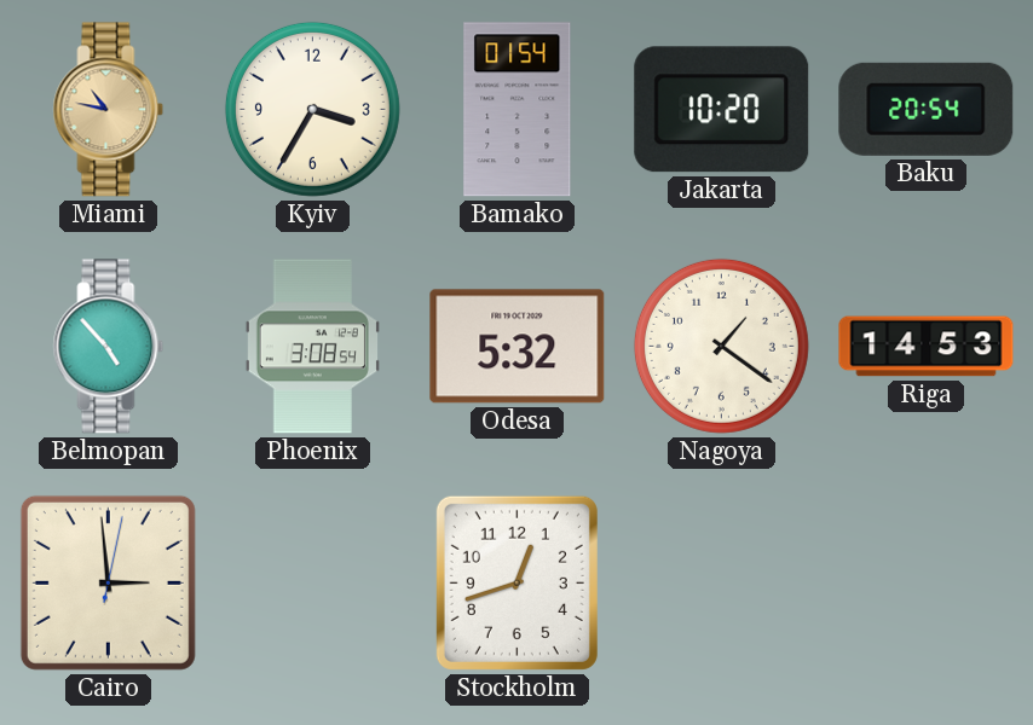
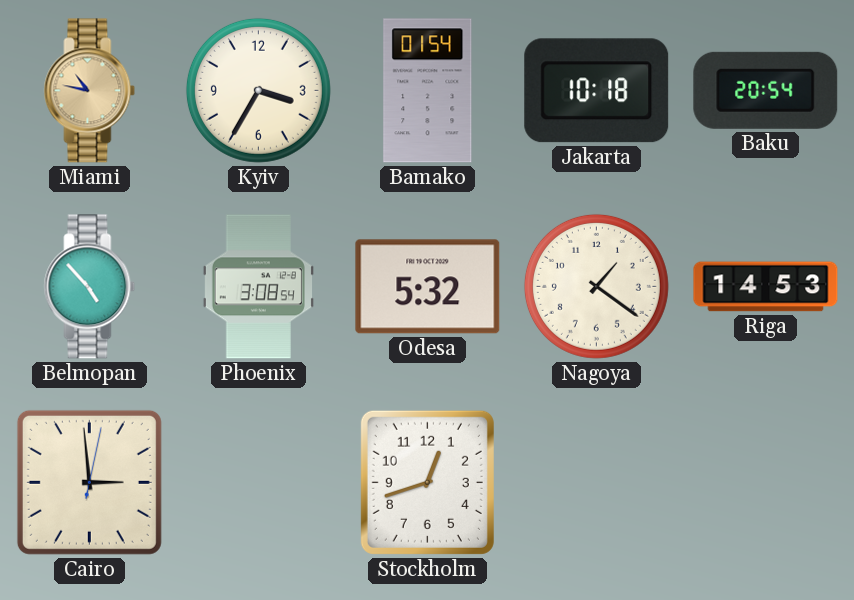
Jakarta: 10:20 -> 10:18
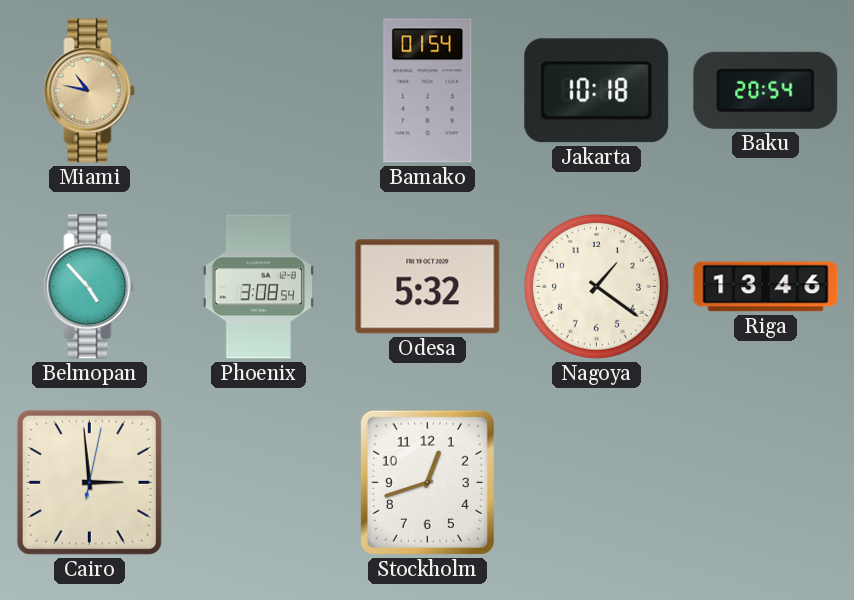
Kyiv: 3:35 -> none
Riga: 14:53 -> 13:46
